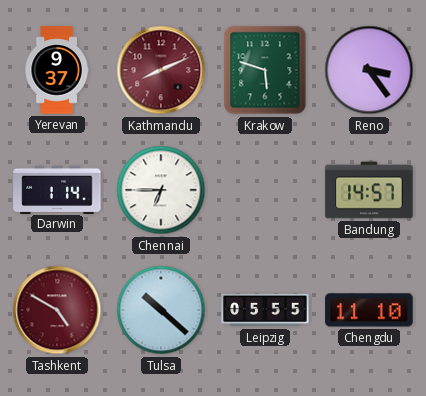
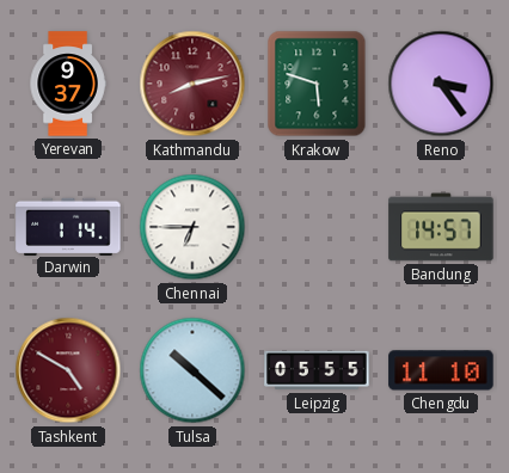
Kathmandu: 8:11 -> 8:13
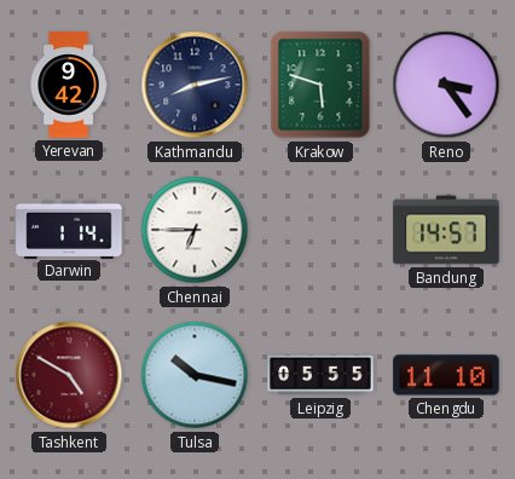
Yerevan: 9:37 -> 9:42
Kathmandu dial: burgundy -> navy
Tulsa: 10:22 -> 10:17
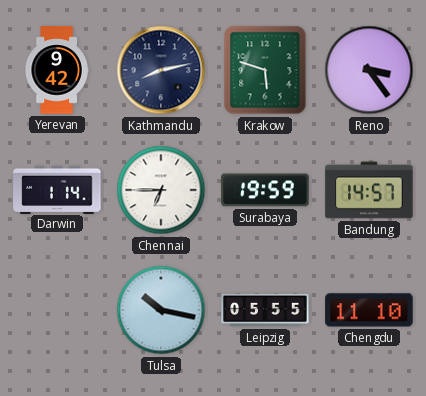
Surabaya: none -> 19:59
Tashkent: 4:50 -> none
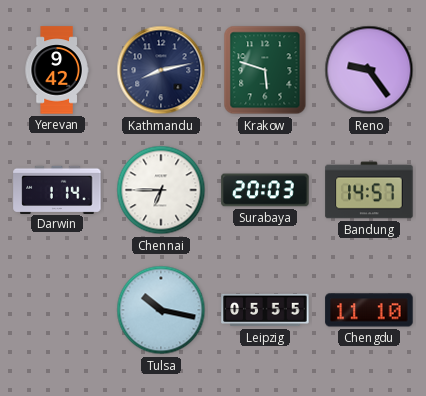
Reno: 3:24 -> 9:24
Surabaya: 19:59 -> 20:03
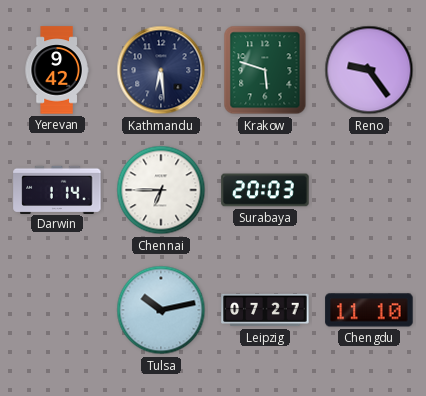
Kathmandu: 8:13 -> 6:29
Bandung: 14:57 -> none
Tulsa: 10:17 -> 10:13
Leipzig: 05:55 -> 07:27
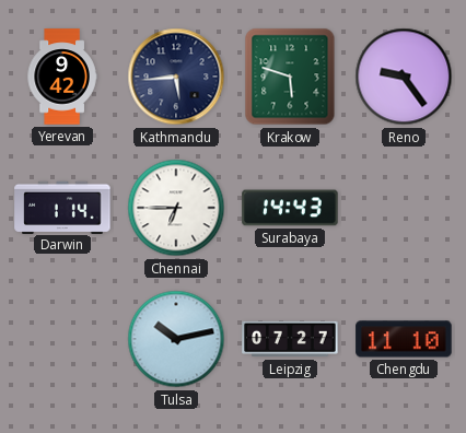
Kathmandu: 6:29 -> 5:44
Surabaya: 20:03 -> 14:43
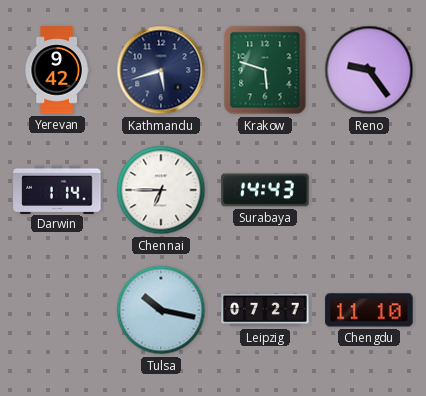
Kathmandu: 5:44 -> 5:42
Tulsa: 10:13 -> 10:17
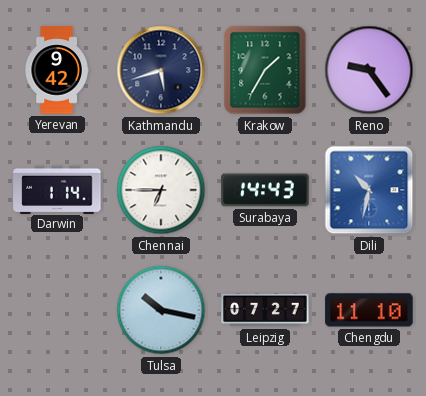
Krakow: 5:48 -> 1:35
Dili: none -> 10:32
